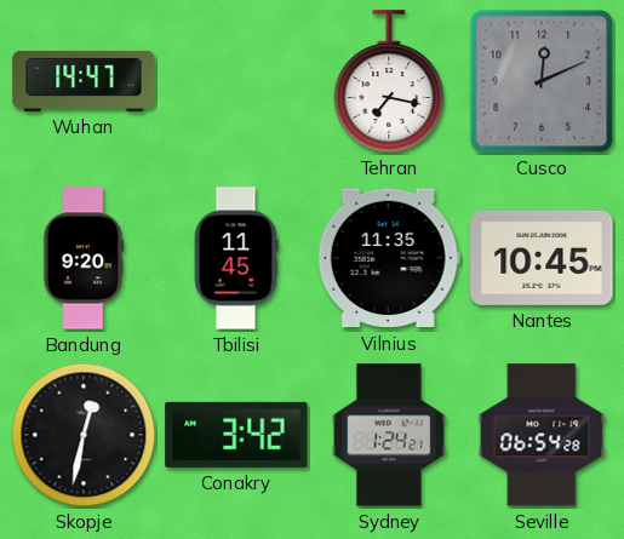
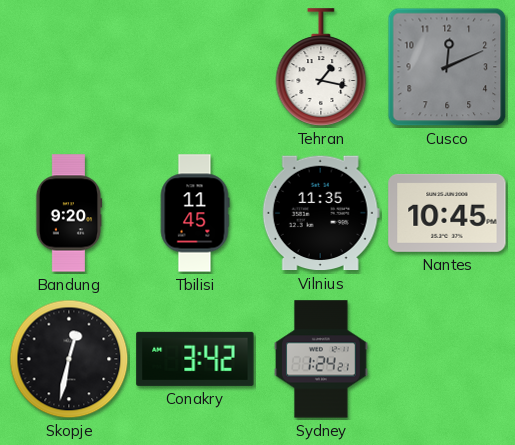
Wuhan: 14:47 -> none
Tehran: 7:17 -> 1:17
Seville: 06:54 -> none
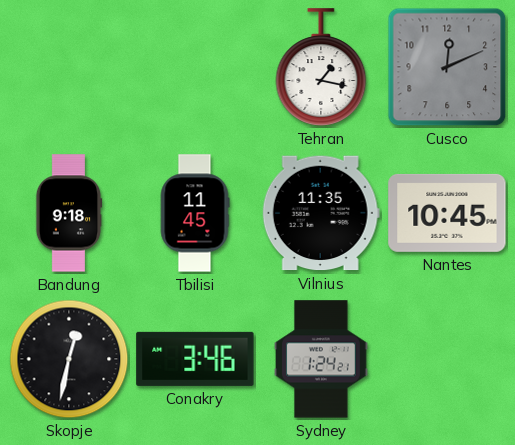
Bandung: 9:20 -> 9:18
Conakry: 3:42 -> 3:46
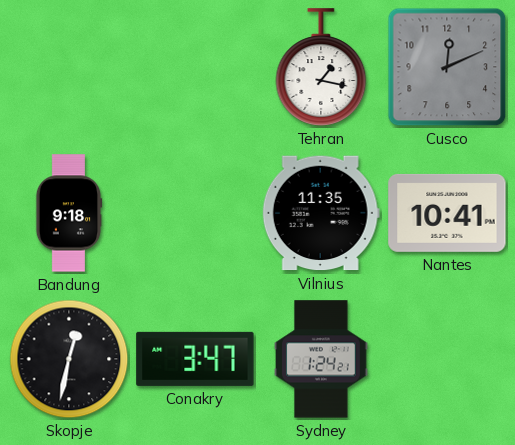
Tbilisi: 11:45 -> none
Nantes: 10:45 -> 10:41
Conakry: 3:46 -> 3:47
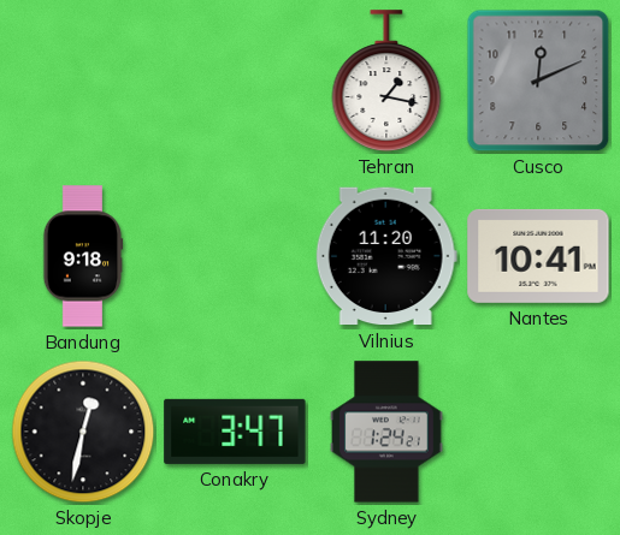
Vilnius: 11:35 -> 11:20
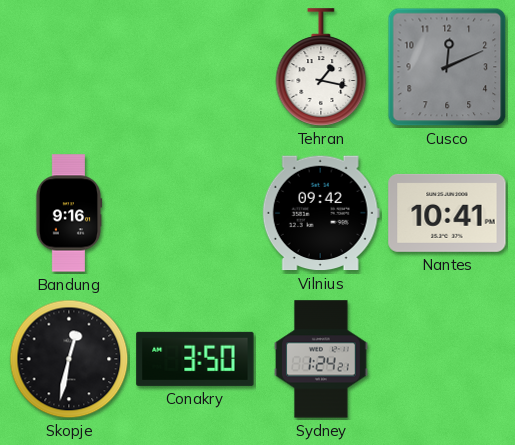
Bandung: 9:18 -> 9:16
Vilnius: 11:20 -> 09:42
Conakry: 3:47 -> 3:50
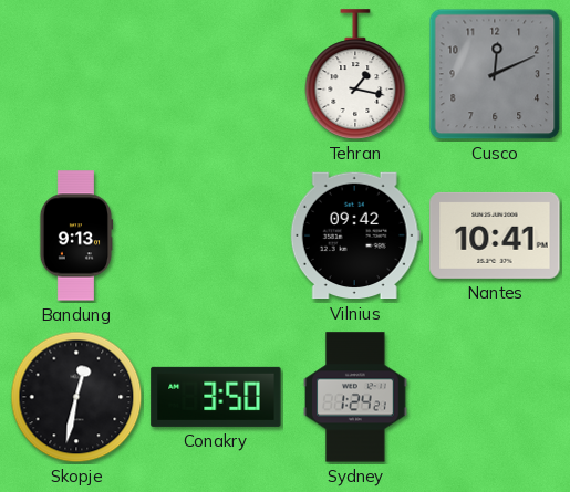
Bandung: 9:16 -> 9:13
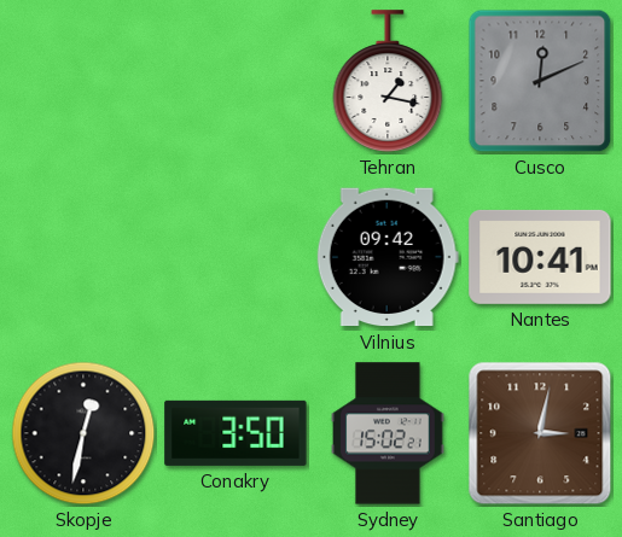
Bandung: 9:13 -> none
Sydney: 1:24 -> 15:02
Santiago: none -> 3:02
